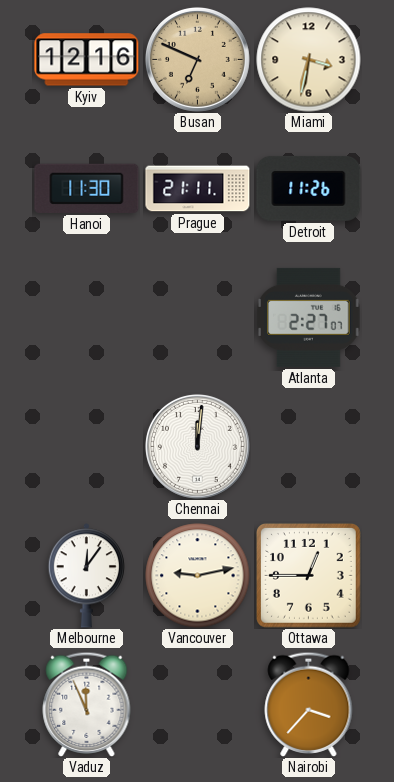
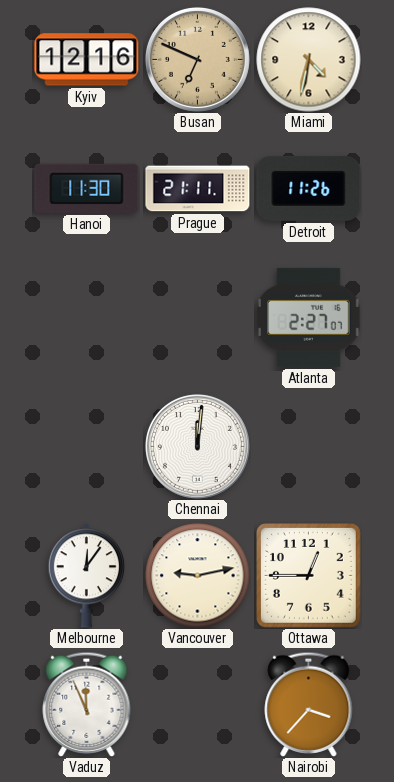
Miami: 3:32 -> 4:32
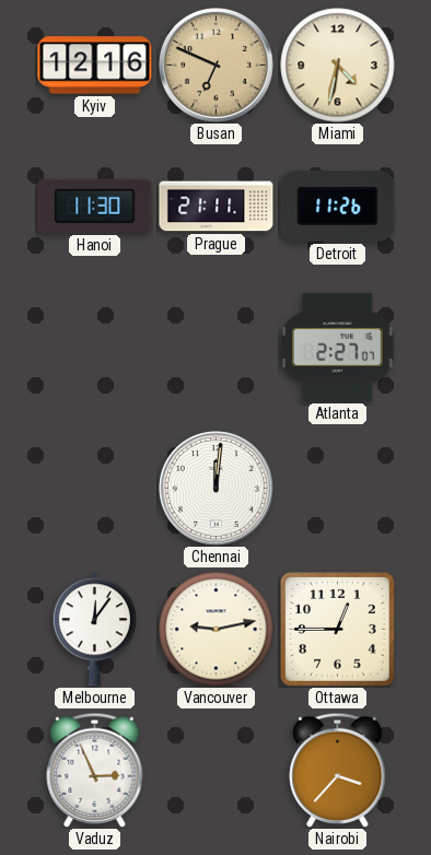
Vaduz: 11:56 -> 2:56
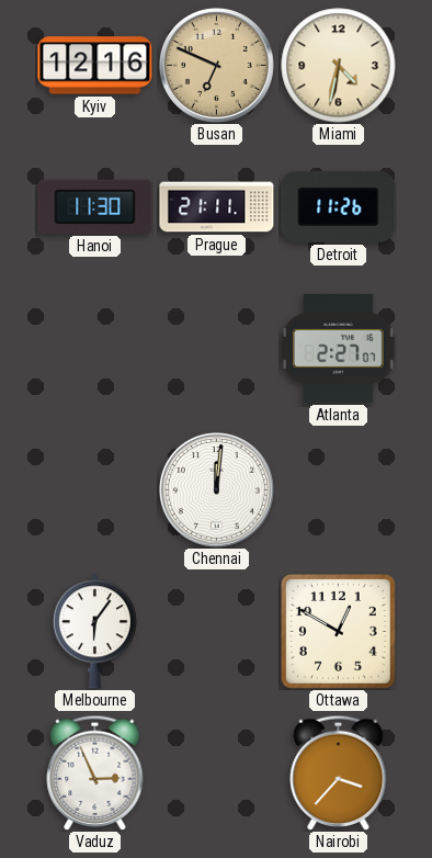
Melbourne: 12:06 -> 6:06
Vancouver: 9:13 -> none
Ottawa: 12:45 -> 12:50
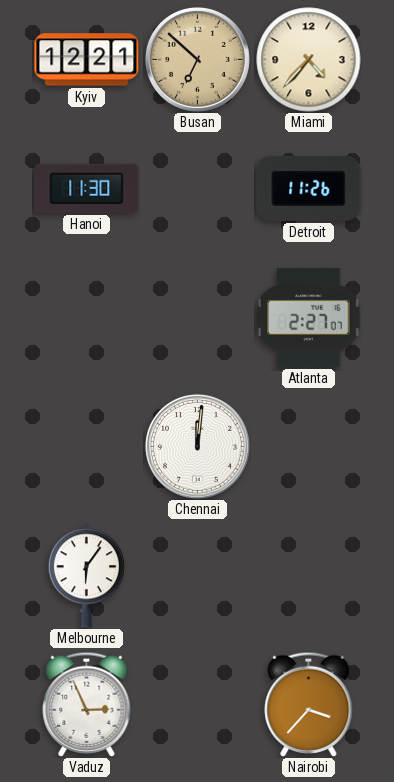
Kyiv: 12:16 -> 12:21
Busan: 6:49 -> 6:52
Miami: 4:32 -> 4:37
Prague: 21:11 -> none
Ottawa: 12:50 -> none
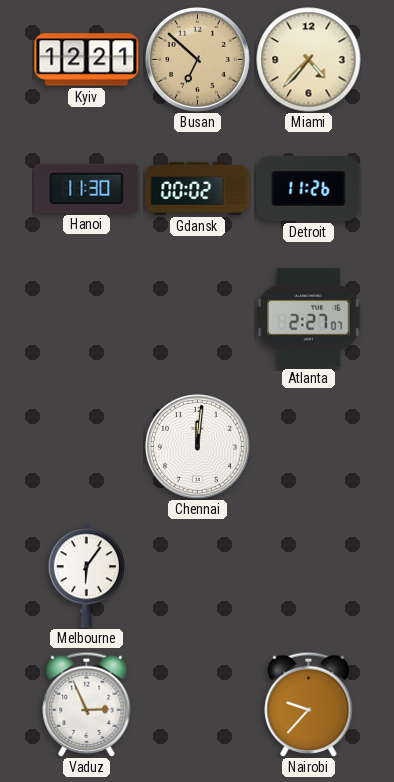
Gdansk: none -> 00:02
Nairobi: 3:37 -> 9:37
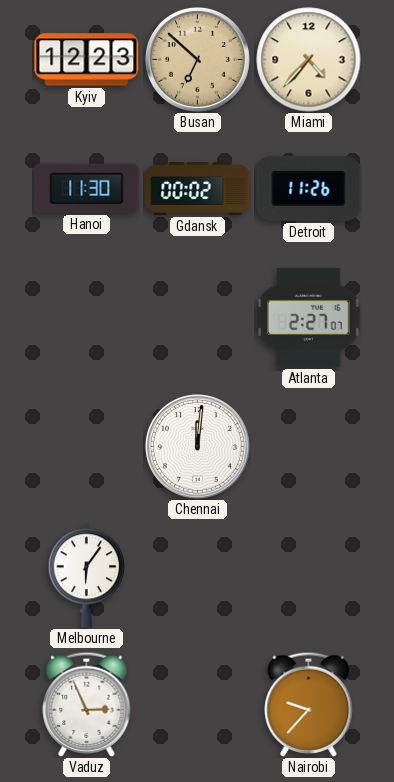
Kyiv: 12:21 -> 12:23
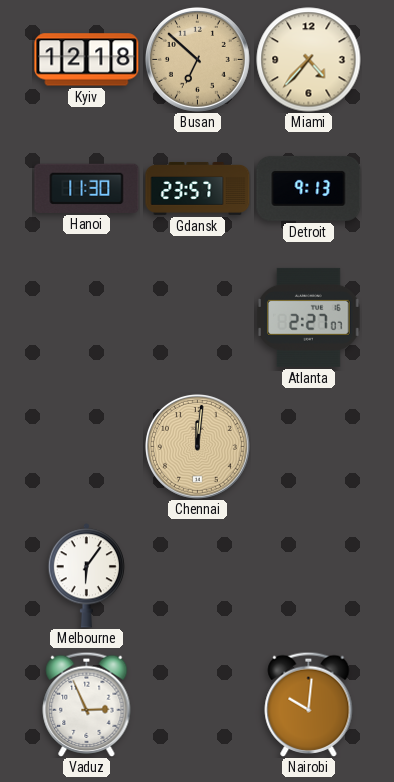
Kyiv: 12:23 -> 12:18
Gdansk: 00:02 -> 23:57
Detroit: 11:26 -> 9:13
Chennai dial: white -> champagne
Nairobi: 9:37 -> 10:01
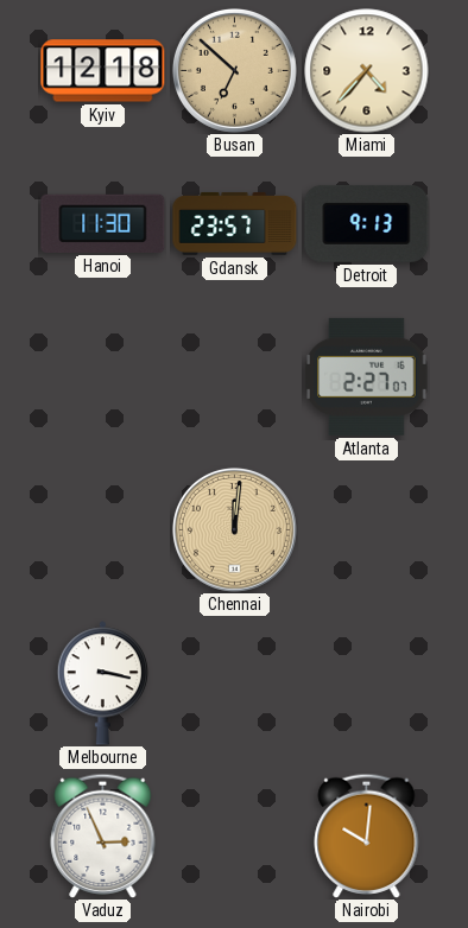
Melbourne: 6:06 -> 3:17
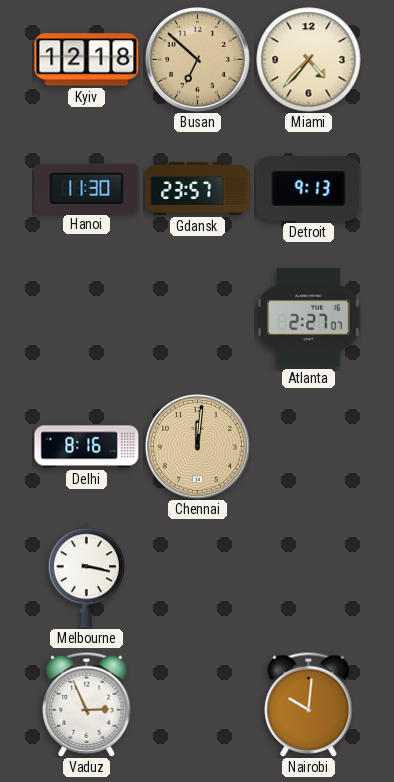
Delhi: none -> 8:16
